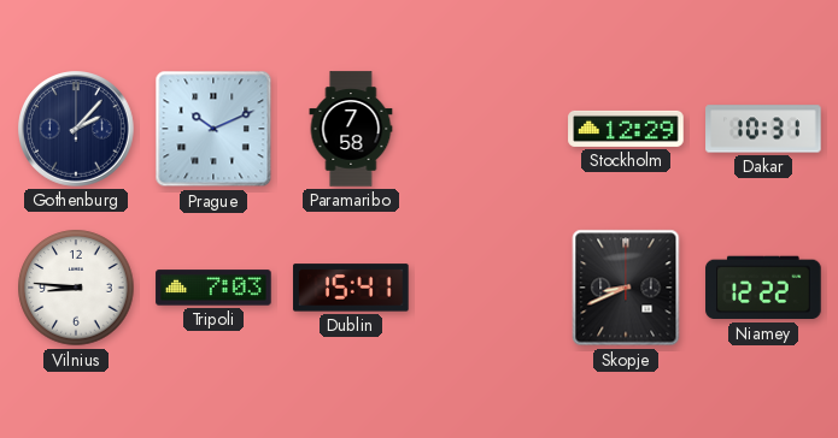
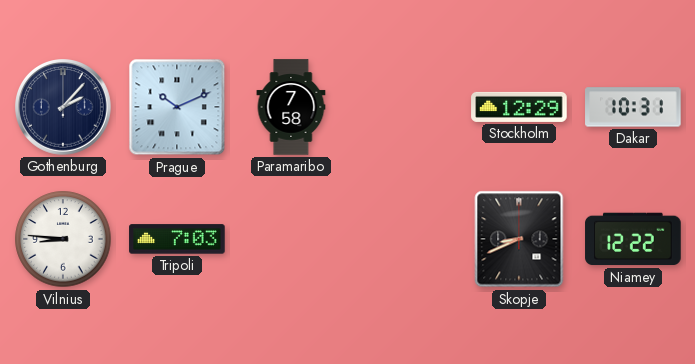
Dublin: 15:41 -> none
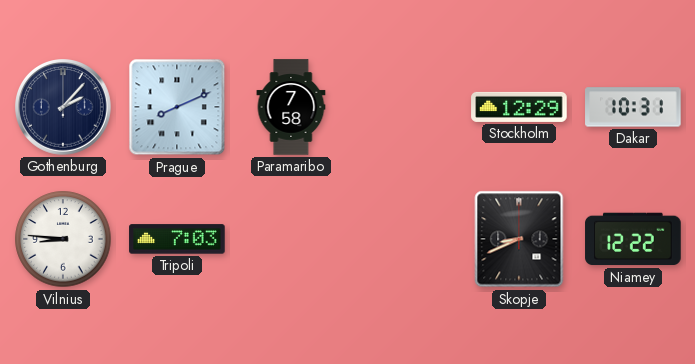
Prague: 10:11 -> 8:11
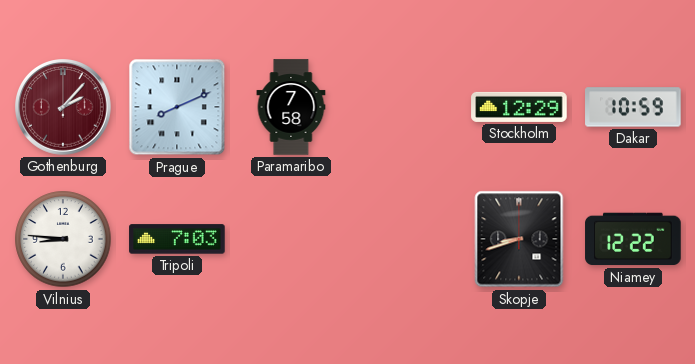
Gothenburg dial: navy -> burgundy
Dakar: 10:31 -> 10:59
Skopje: 8:41 -> 8:42
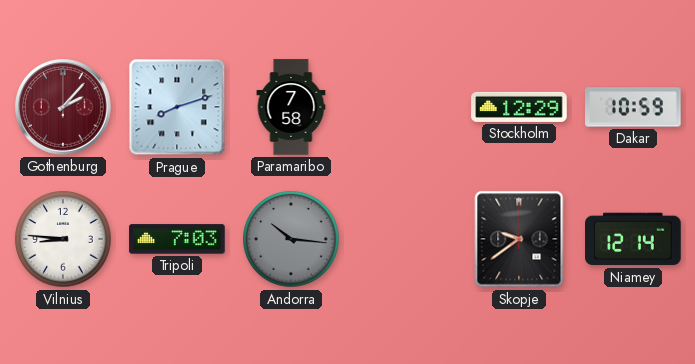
Prague: 8:11 -> 8:12
Andorra: none -> 10:16
Skopje: 8:42 -> 9:39
Niamey: 12:22 -> 12:14
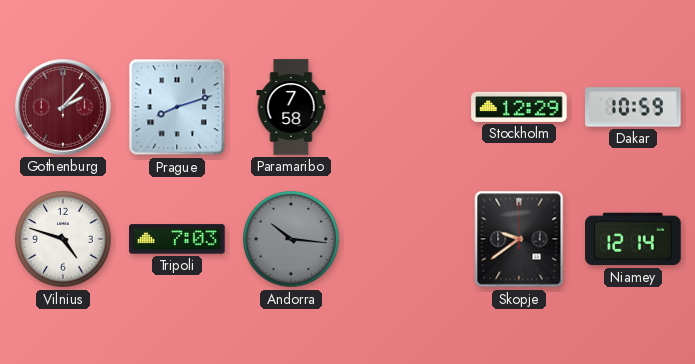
Vilnius: 8:46 -> 4:48
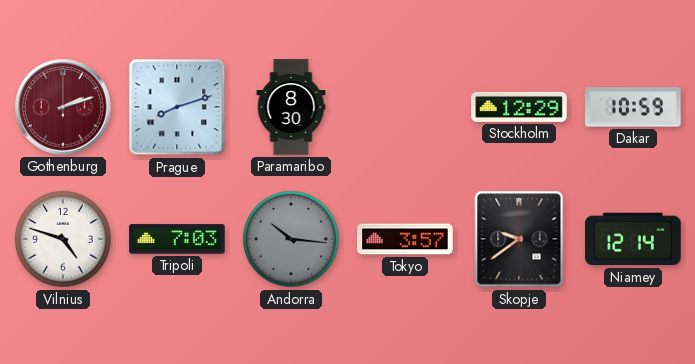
Gothenburg: 2:07 -> 2:12
Paramaribo: 7:58 -> 8:30
Tokyo: none -> 3:57
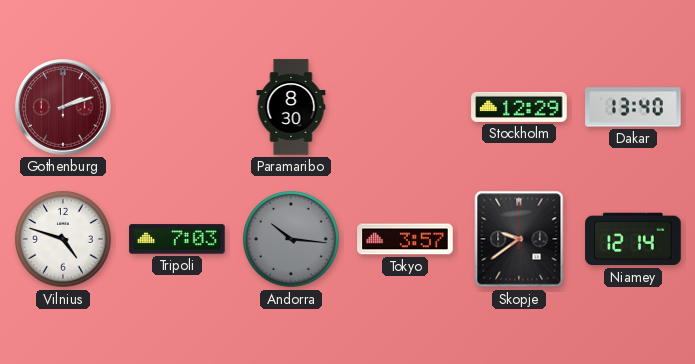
Prague: 8:12 -> none
Dakar: 10:59 -> 13:40
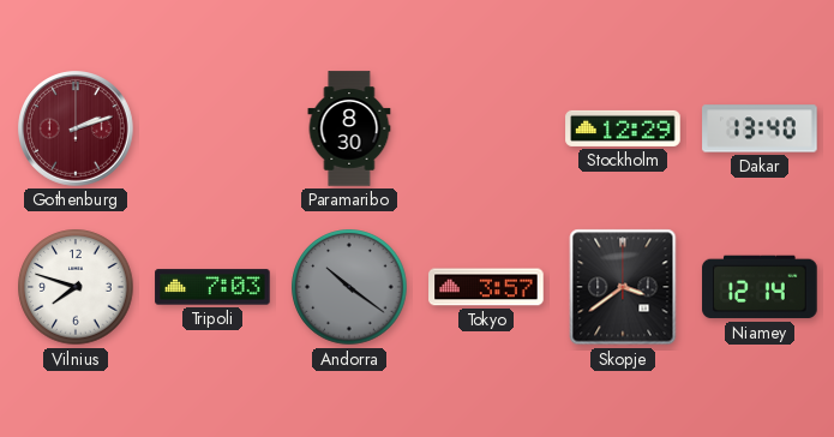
Vilnius: 4:48 -> 7:48
Andorra: 10:16 -> 10:21
Skopje: 9:39 -> 3:39
